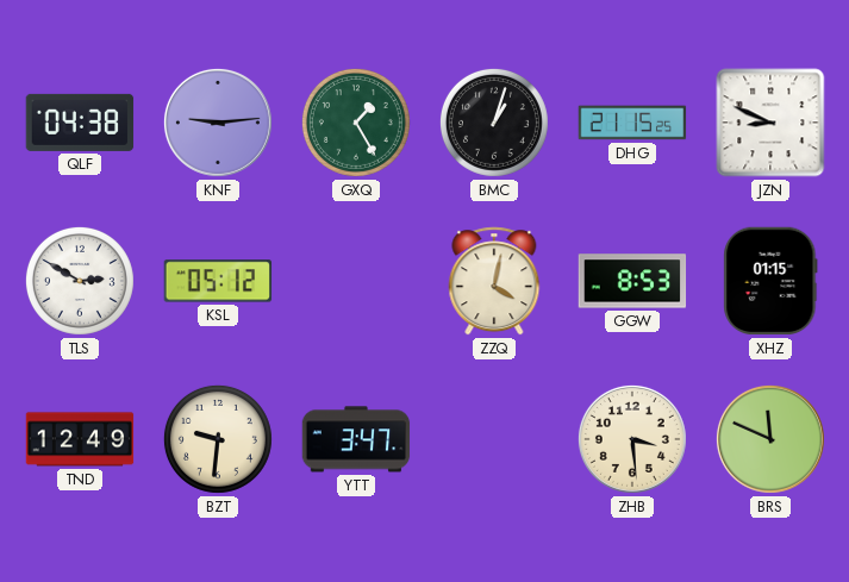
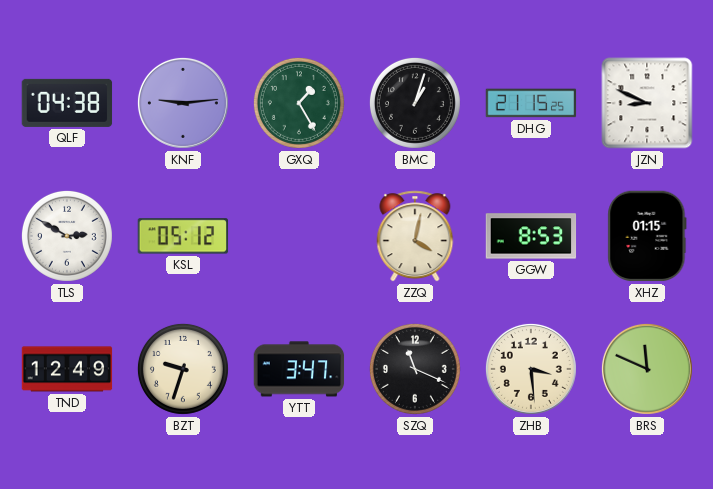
BZT: 9:31 -> 9:33
SZQ: none -> 11:19
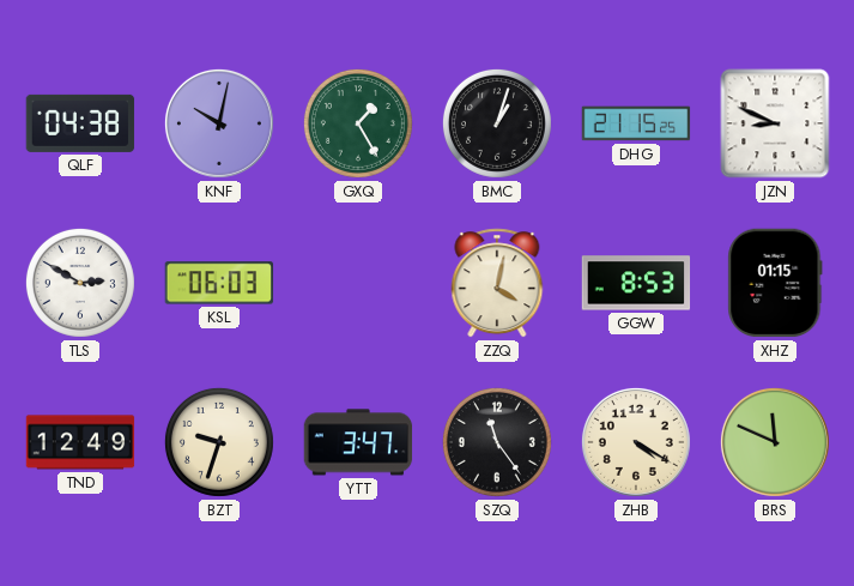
KNF: 9:14 -> 10:02
KSL: 05:12 -> 06:03
SZQ: 11:19 -> 11:24
ZHB: 3:29 -> 4:20
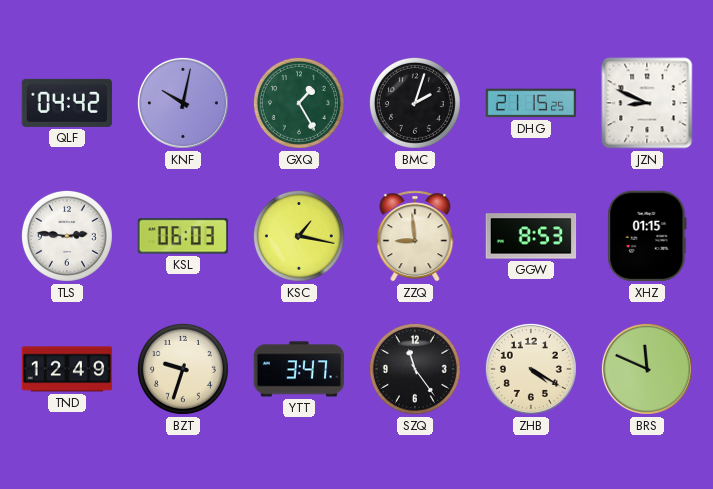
QLF: 04:38 -> 04:42
BMC: 1:03 -> 2:03
TLS: 2:50 -> 2:46
KSC: none -> 1:17
ZZQ: 4:02 -> 8:59
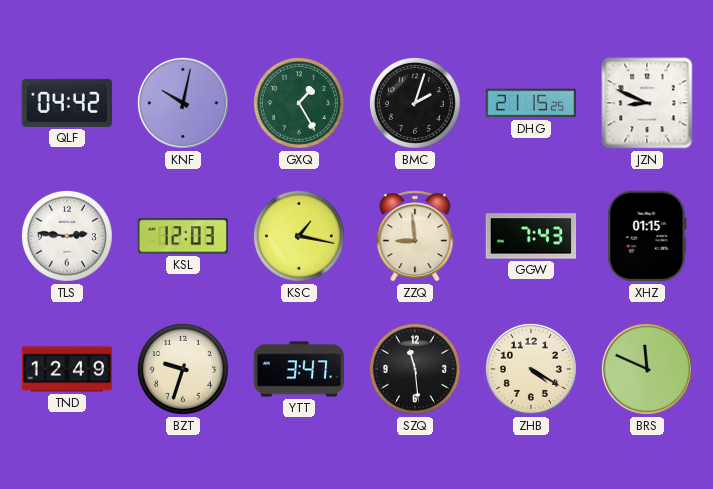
KSL: 06:03 -> 12:03
GGW: 8:53 -> 7:43
SZQ: 11:24 -> 11:29
